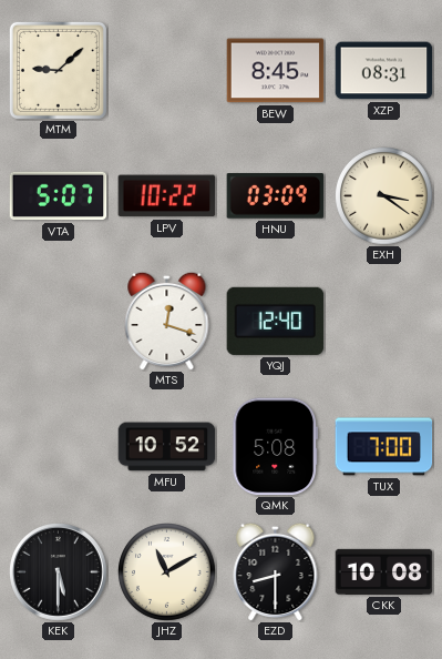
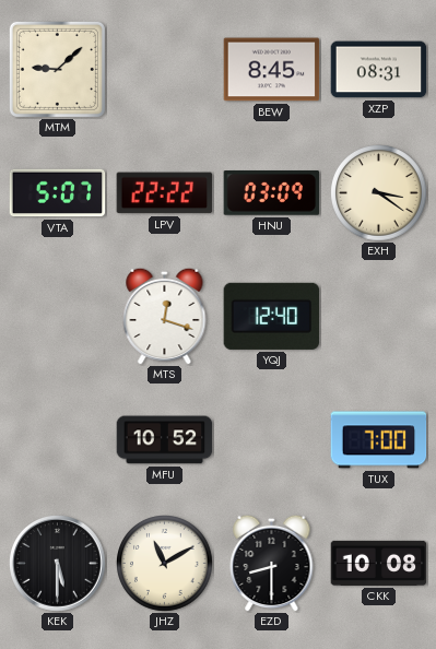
LPV: 10:22 -> 22:22
QMK: 5:08 -> none
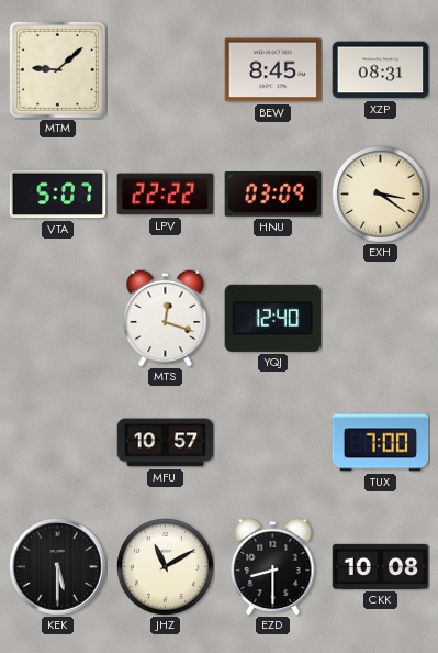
MFU: 10:52 -> 10:57
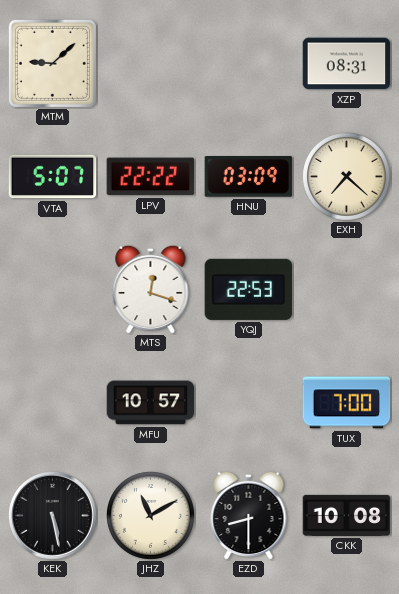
BEW: 8:45 -> none
EXH: 3:21 -> 7:22
YQJ: 12:40 -> 22:53
KEK: 5:30 -> 5:28
